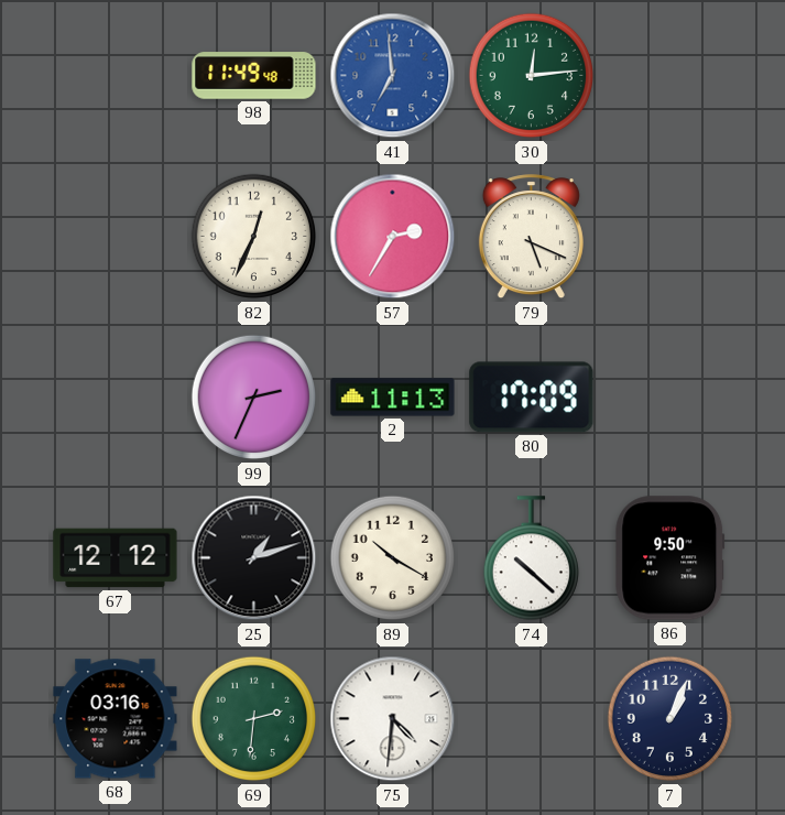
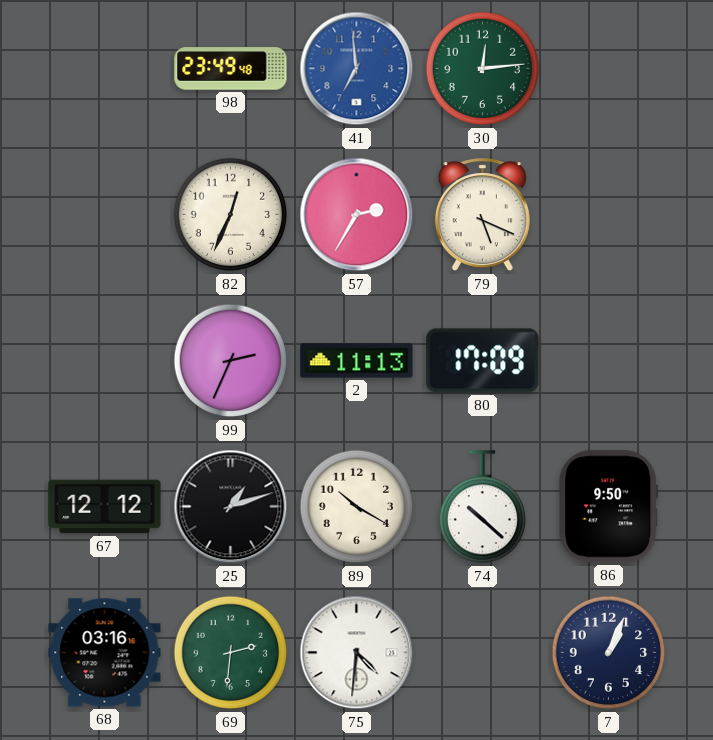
98: 11:49 -> 23:49
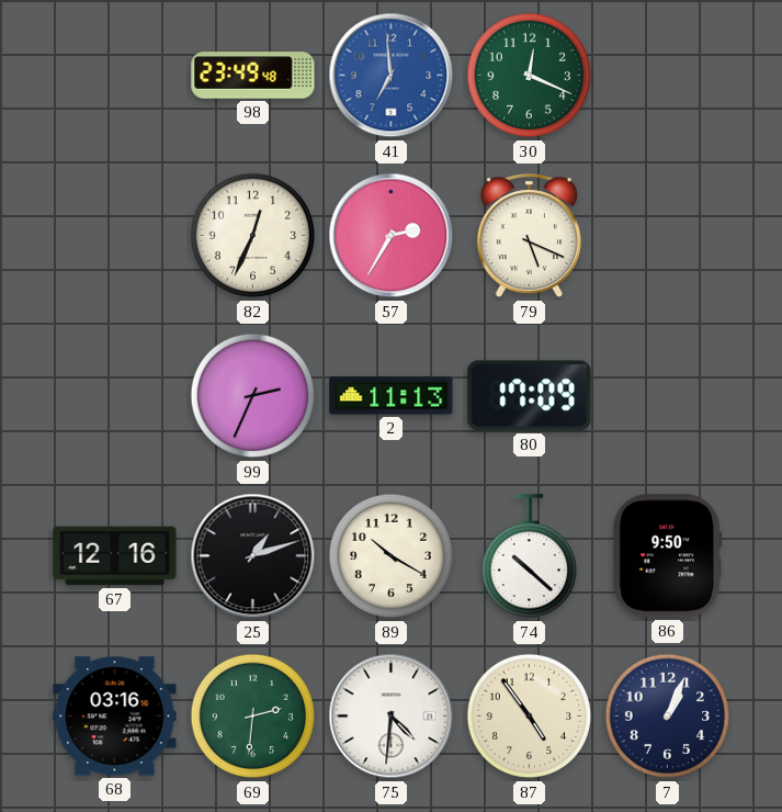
30: 12:14 -> 12:19
67: 12:12 -> 12:16
87: none -> 4:54
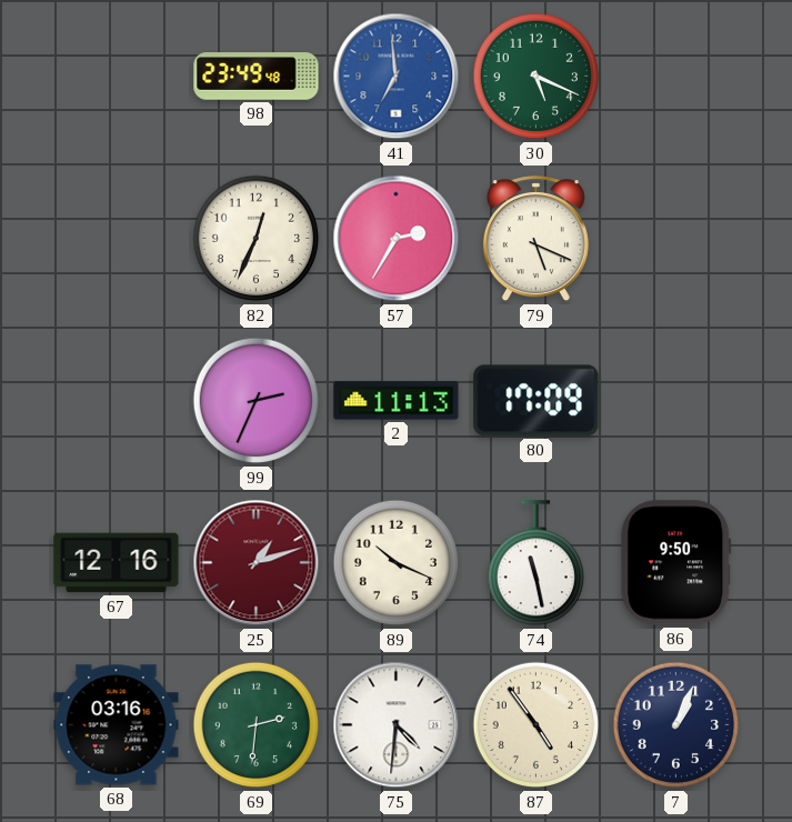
30: 12:19 -> 5:19
25 dial: black -> burgundy
89: 10:20 -> 10:19
74: 10:22 -> 11:28
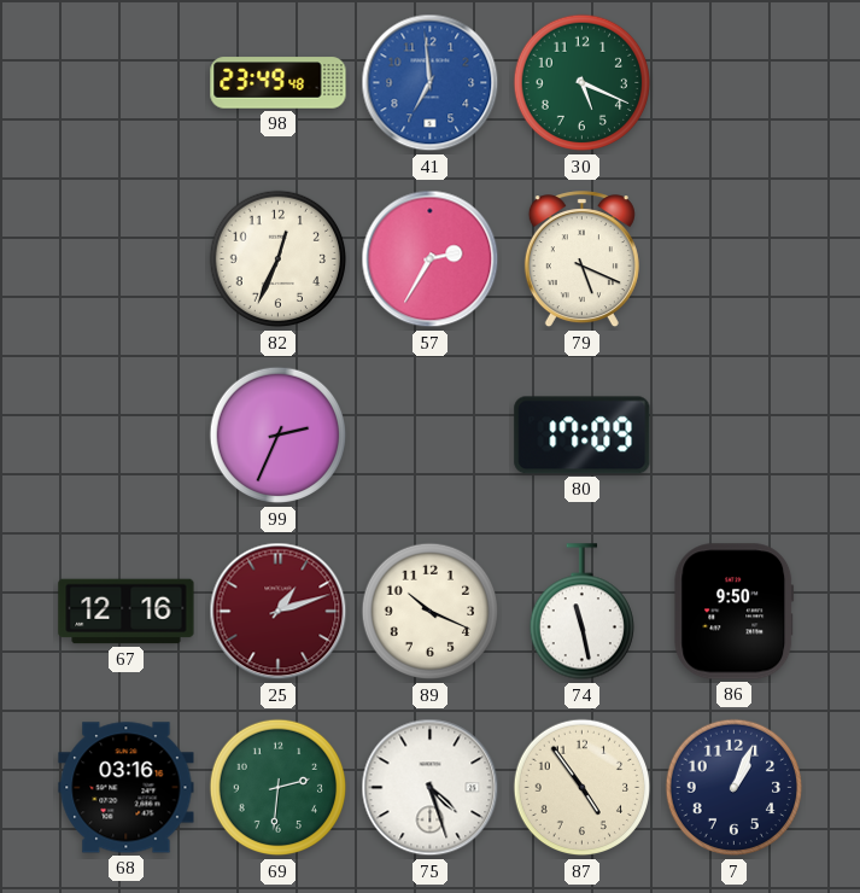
2: 11:13 -> none
75: 4:31 -> 4:27
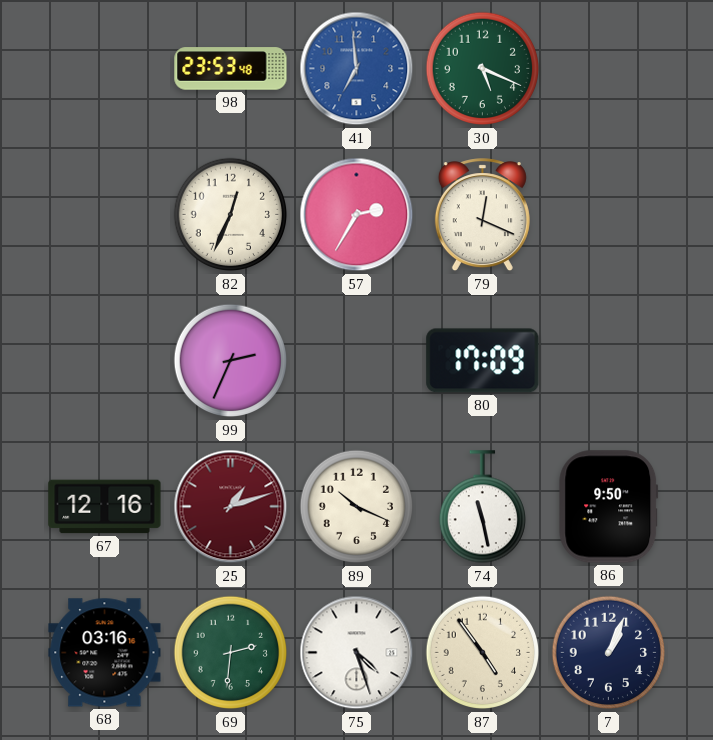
98: 23:49 -> 23:53
79: 5:19 -> 12:19
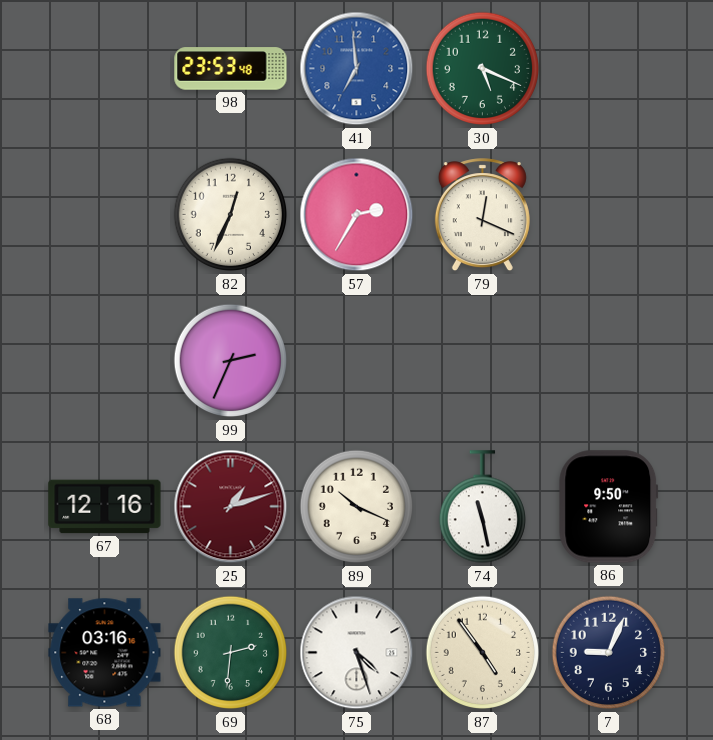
80: 17:09 -> none
7: 1:04 -> 9:04
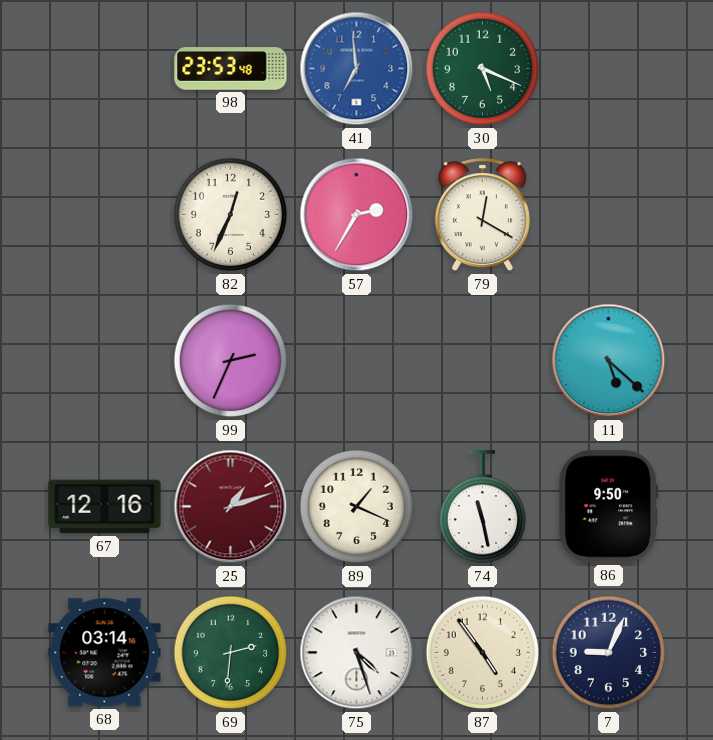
79: 12:19 -> 12:20
11: none -> 5:22
89: 10:19 -> 1:19
68: 03:16 -> 03:14
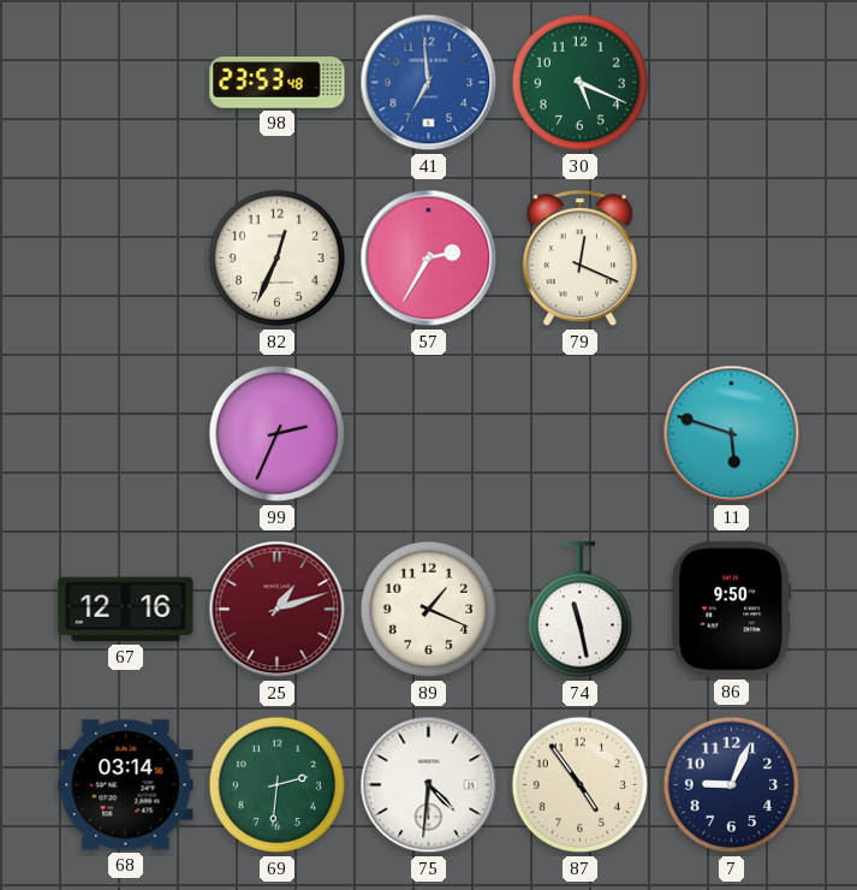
79: 12:20 -> 12:19
11: 5:22 -> 5:48
75: 4:27 -> 4:31
